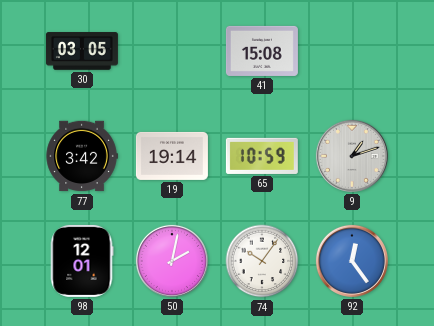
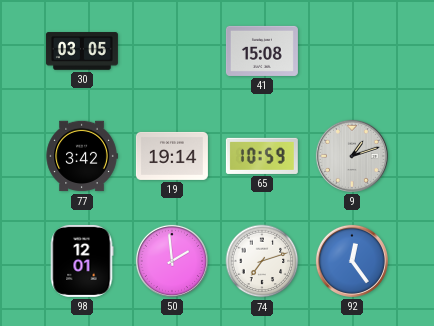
50: 2:02 -> 1:59
74: 10:06 -> 7:12
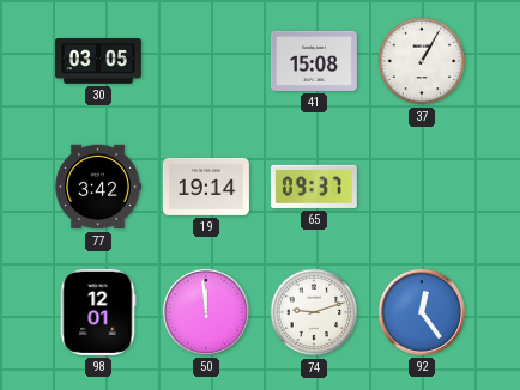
37: none -> 1:05
65: 10:59 -> 09:37
9: 1:12 -> none
50: 1:59 -> 11:59
74: 7:12 -> 9:12
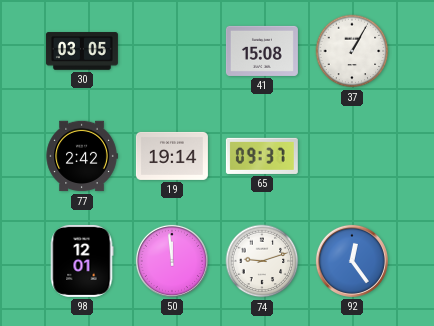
77: 3:42 -> 2:42
